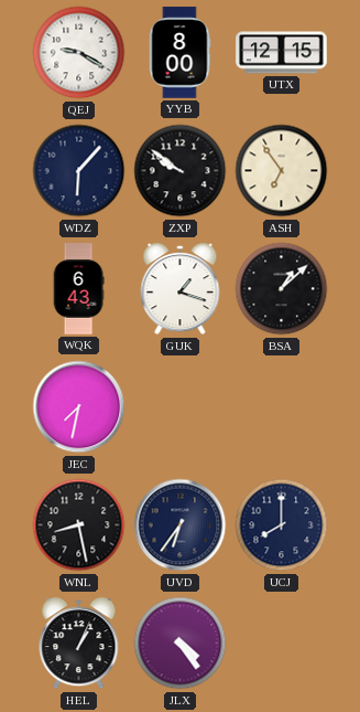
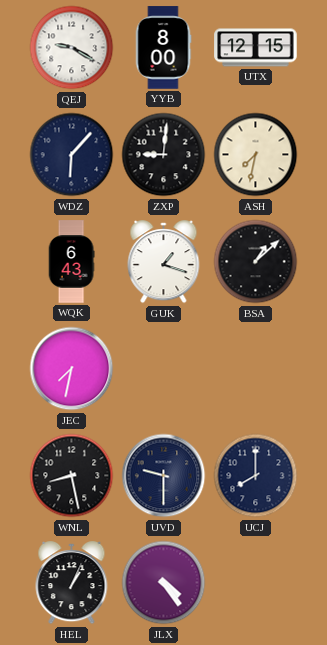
ZXP: 9:51 -> 9:01
ASH: 6:54 -> 7:32
UVD: 6:36 -> 9:30
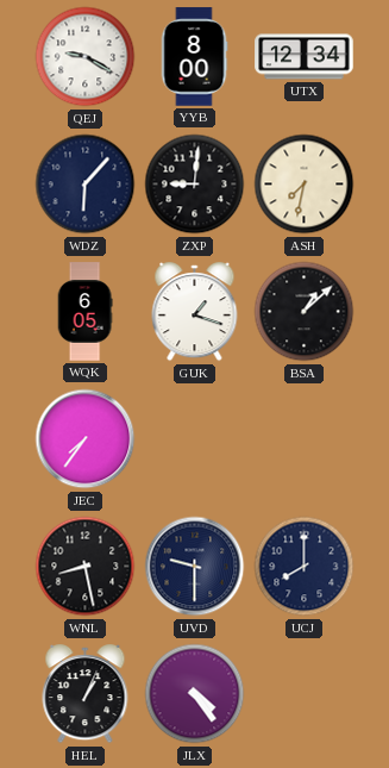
UTX: 12:15 -> 12:34
WQK: 6:43 -> 6:05
JEC: 7:32 -> 7:36
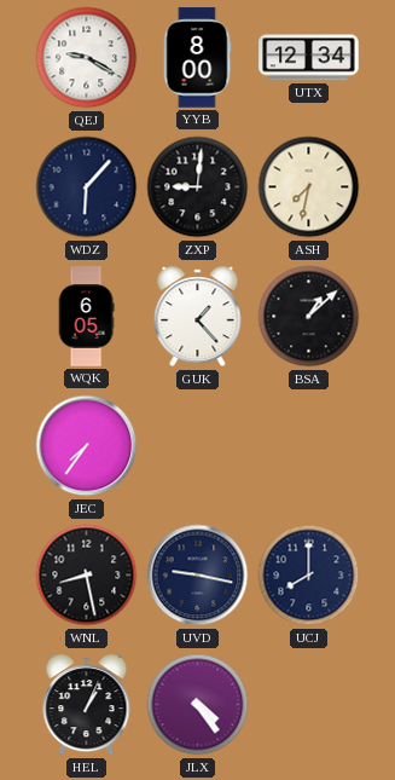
GUK: 1:18 -> 1:23
UVD: 9:30 -> 9:17
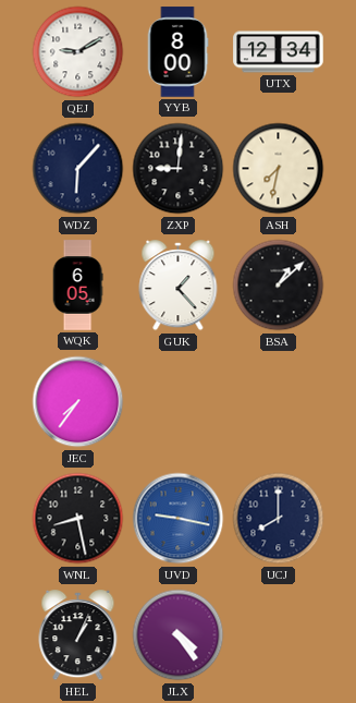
QEJ: 9:20 -> 9:10
UVD dial: navy -> blue
